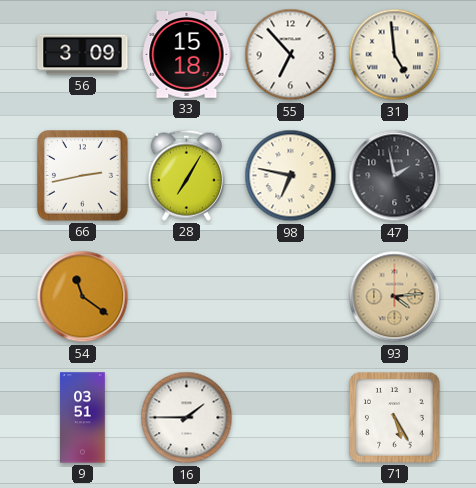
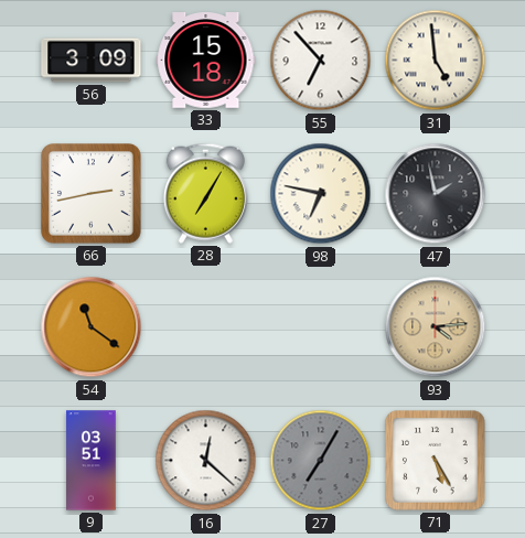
16: 1:45 -> 12:22
27: none -> 7:05
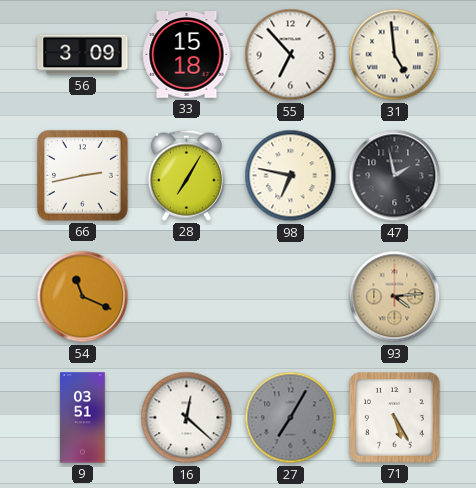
54: 11:21 -> 11:19
